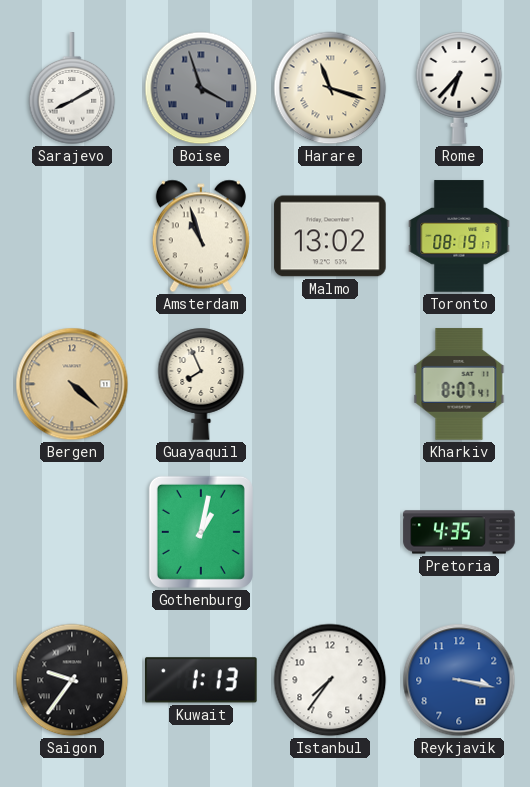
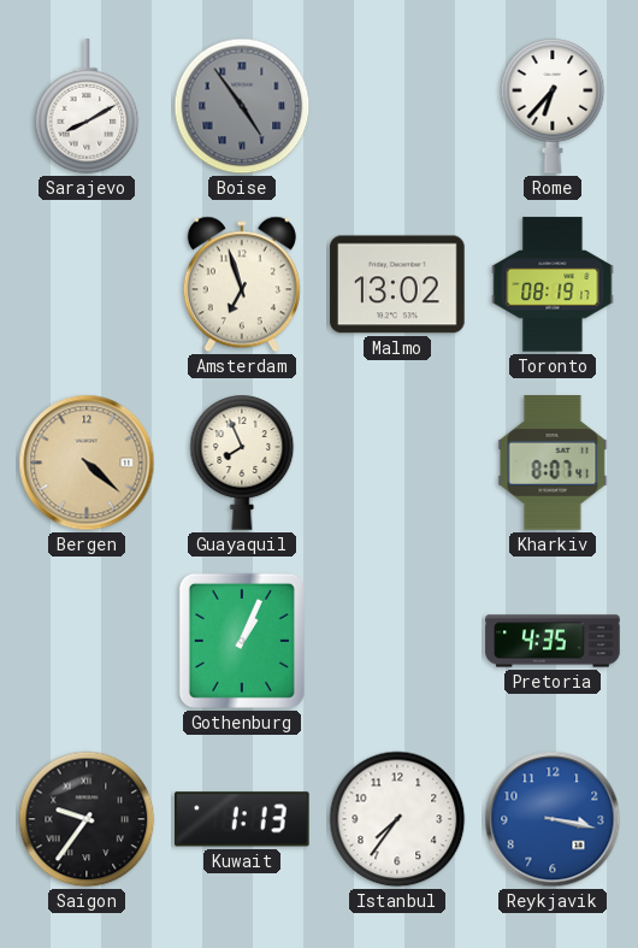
Boise: 3:57 -> 4:54
Harare: 11:18 -> none
Amsterdam: 10:57 -> 6:57
Gothenburg: 1:02 -> 1:04
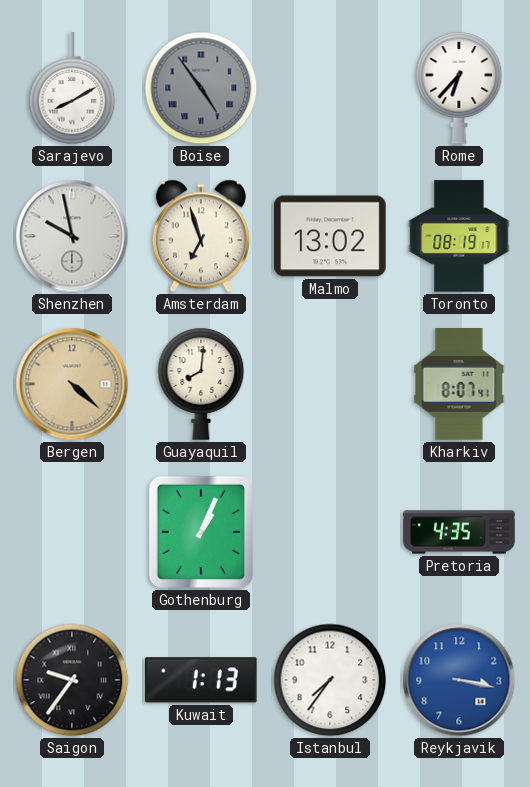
Shenzhen: none -> 9:58
Guayaquil: 7:56 -> 8:01
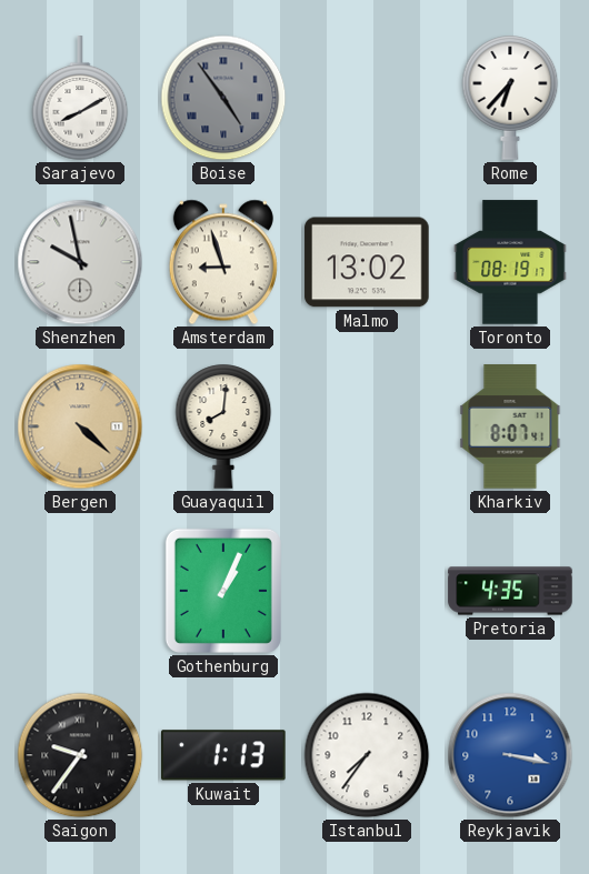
Amsterdam: 6:57 -> 8:57
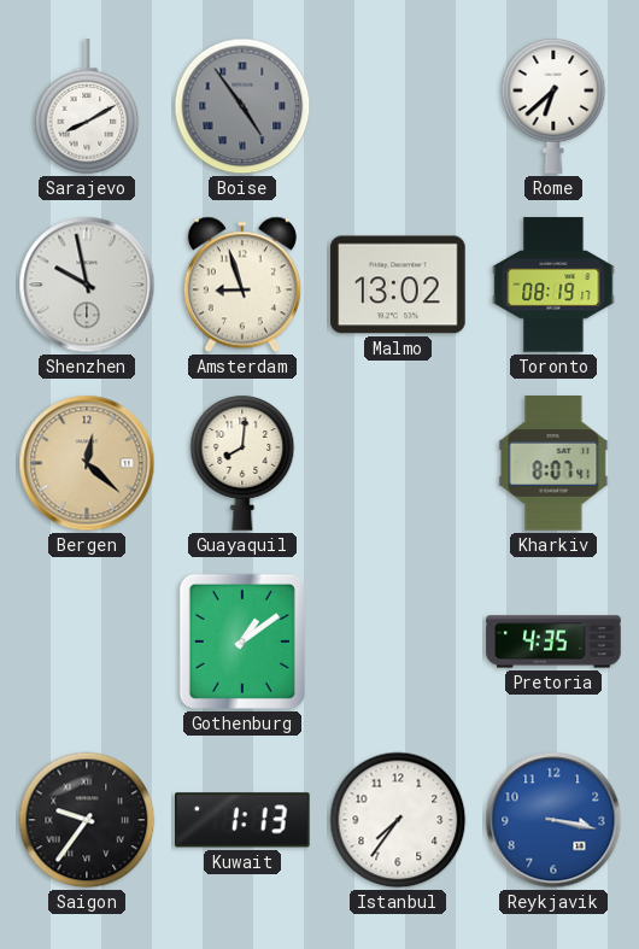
Rome: 6:37 -> 6:38
Bergen: 4:22 -> 12:22
Gothenburg: 1:04 -> 1:09
